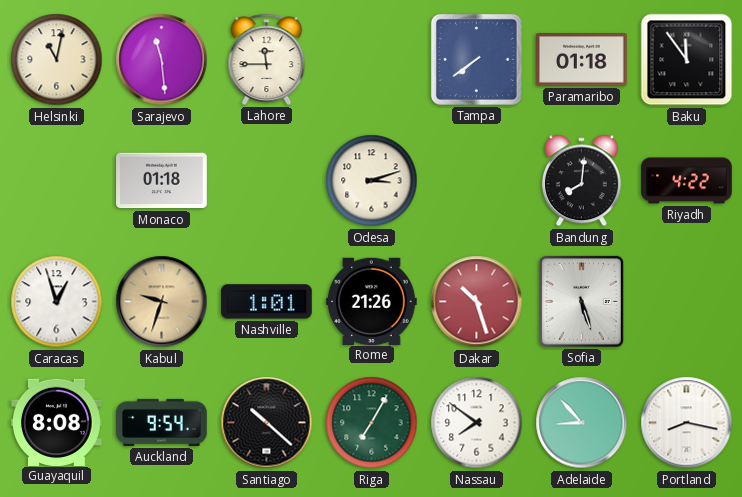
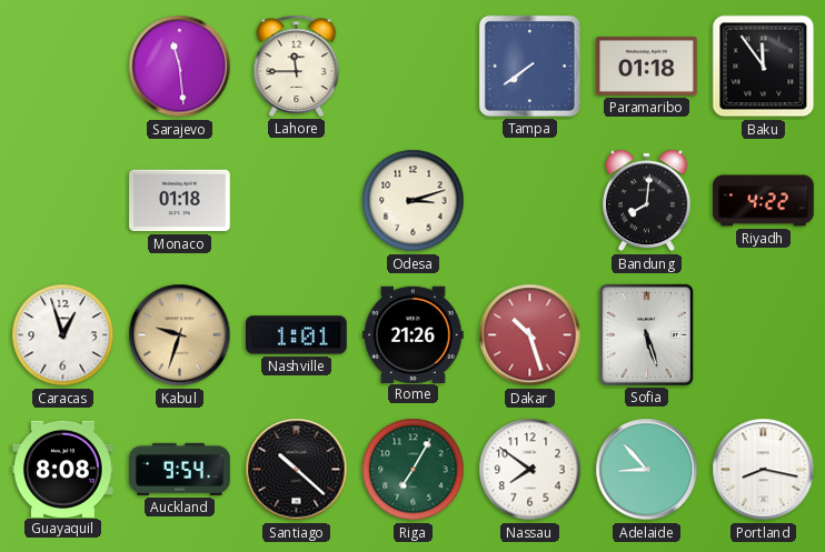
Helsinki: 11:02 -> none
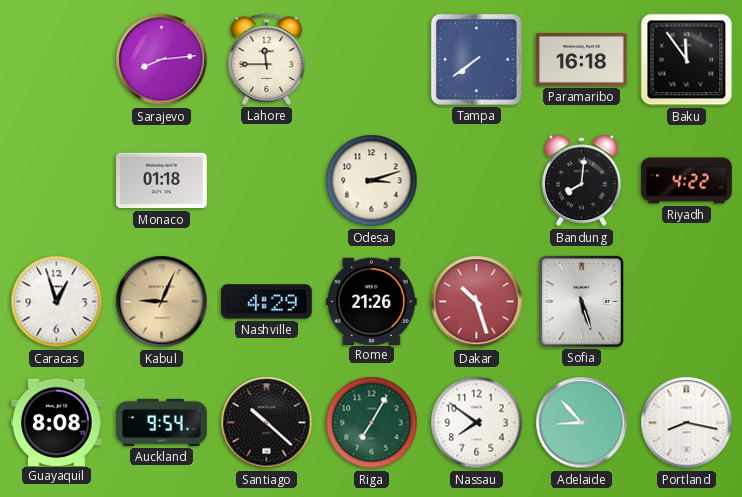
Sarajevo: 11:29 -> 8:14
Paramaribo: 01:18 -> 16:18
Kabul: 9:33 -> 9:04
Nashville: 1:01 -> 4:29
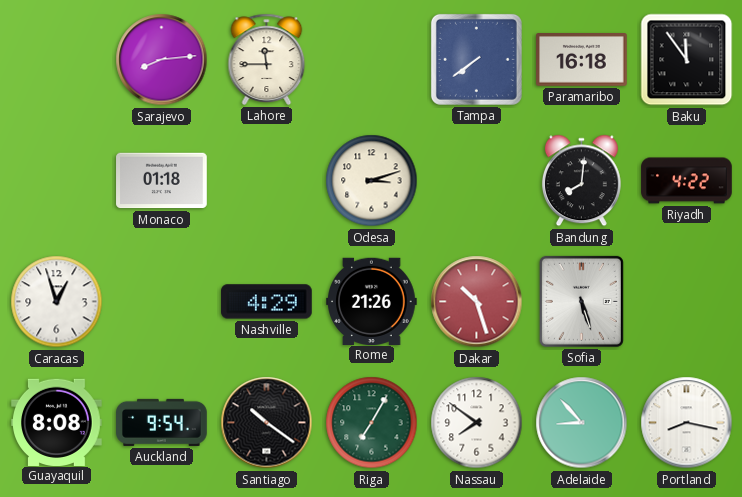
Kabul: 9:04 -> none
Santiago: 10:22 -> 10:21
